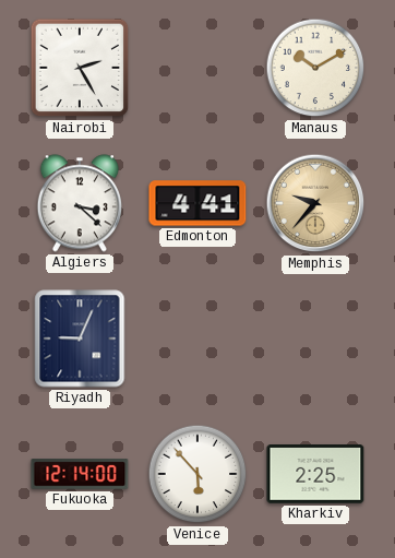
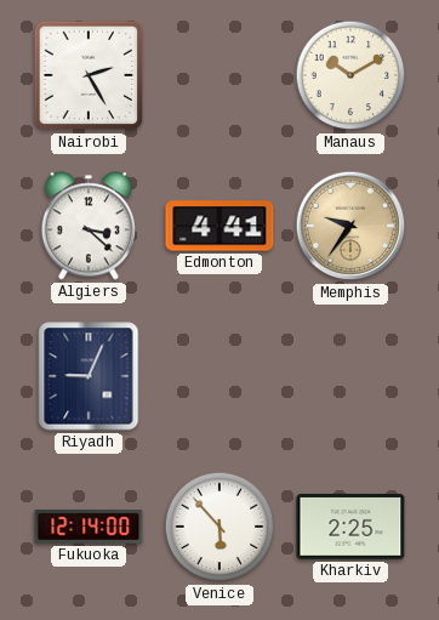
Memphis: 9:37 -> 9:36
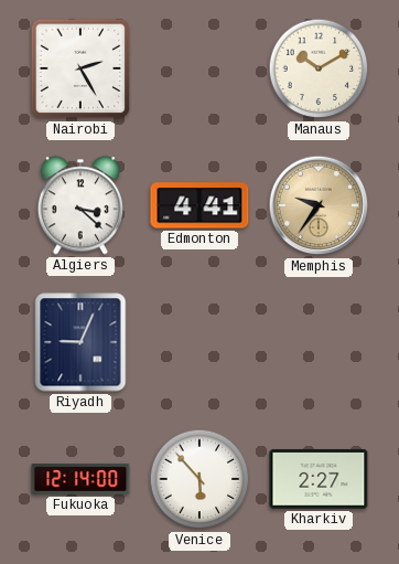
Kharkiv: 2:25 -> 2:27
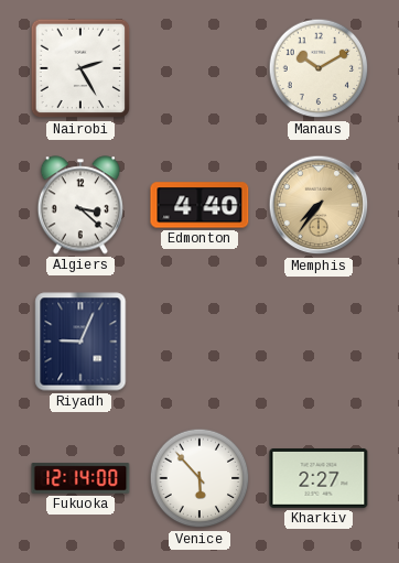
Edmonton: 4:41 -> 4:40
Memphis: 9:36 -> 7:36
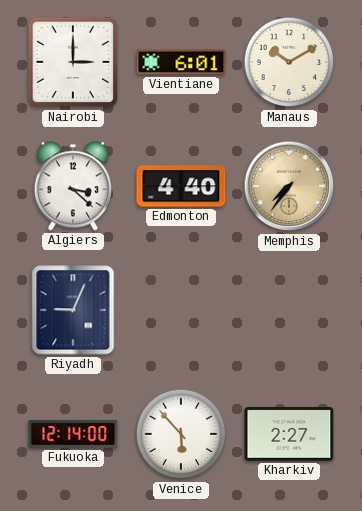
Nairobi: 2:25 -> 3:00
Vientiane: none -> 6:01
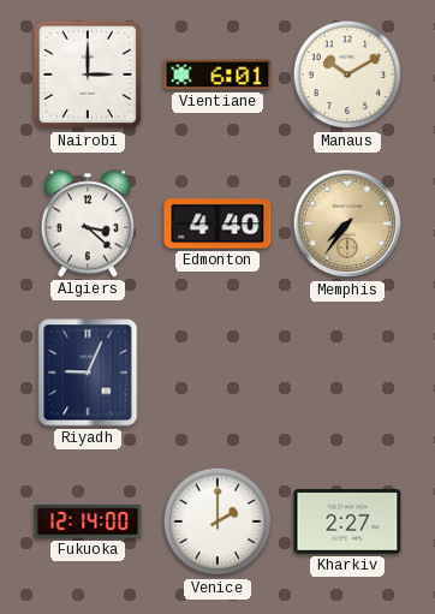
Venice: 5:53 -> 2:00
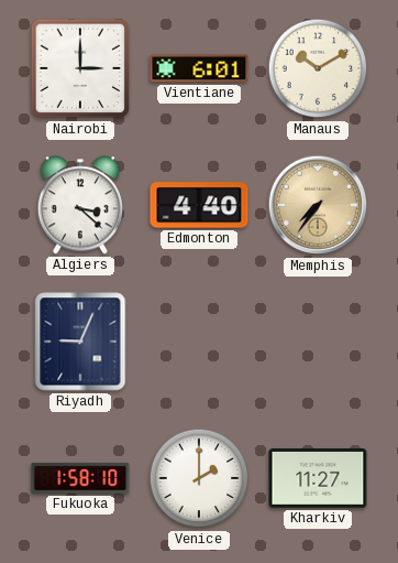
Fukuoka: 12:14 -> 1:58
Kharkiv: 2:27 -> 11:27
